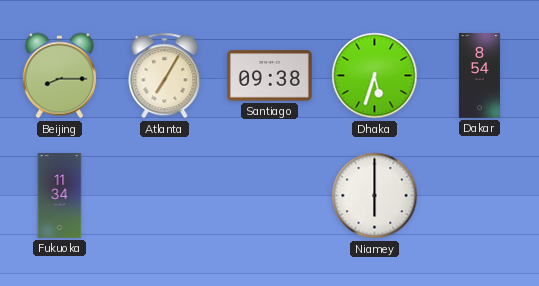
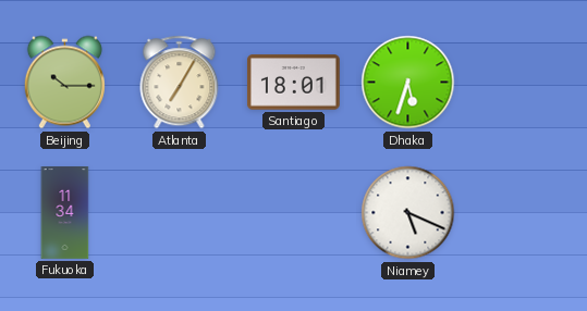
Beijing: 8:15 -> 10:15
Santiago: 09:38 -> 18:01
Dakar: 8:54 -> none
Niamey: 6:00 -> 5:19
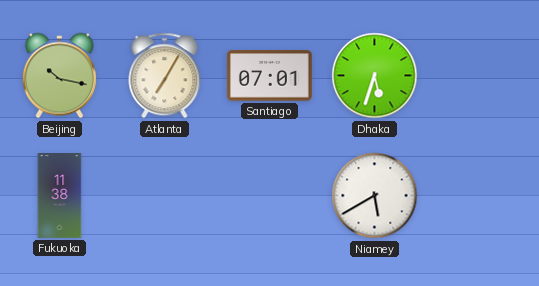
Beijing: 10:15 -> 10:17
Santiago: 18:01 -> 07:01
Fukuoka: 11:34 -> 11:38
Niamey: 5:19 -> 5:40
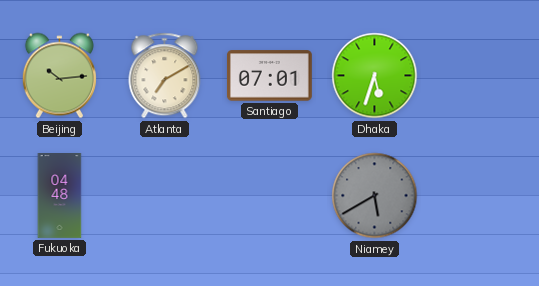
Beijing: 10:17 -> 10:14
Atlanta: 7:05 -> 7:10
Fukuoka: 11:38 -> 04:48
Niamey dial: white -> grey
